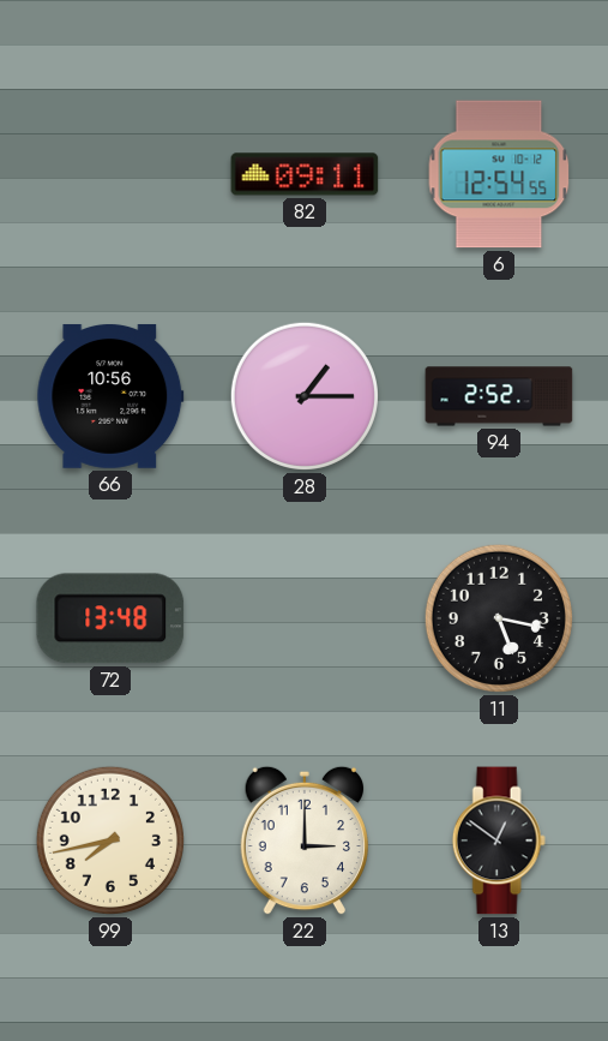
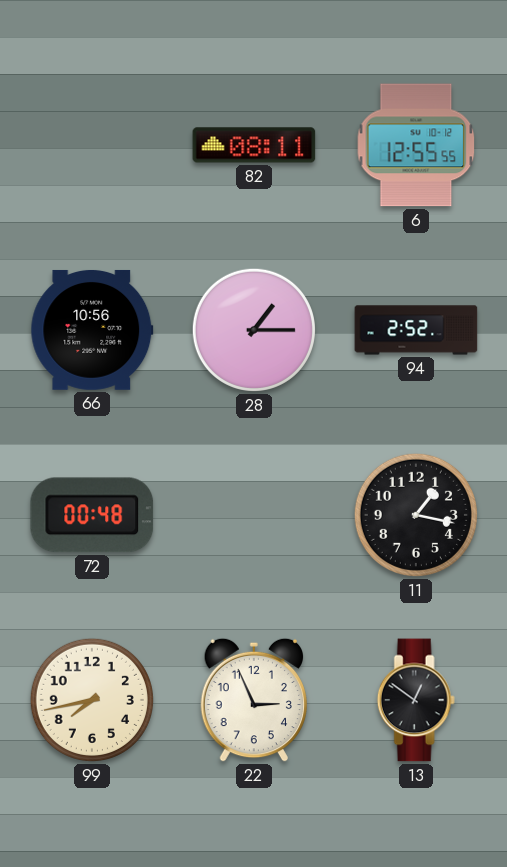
82: 09:11 -> 08:11
6: 12:54 -> 12:55
72: 13:48 -> 00:48
11: 5:17 -> 1:17
22: 3:00 -> 2:56
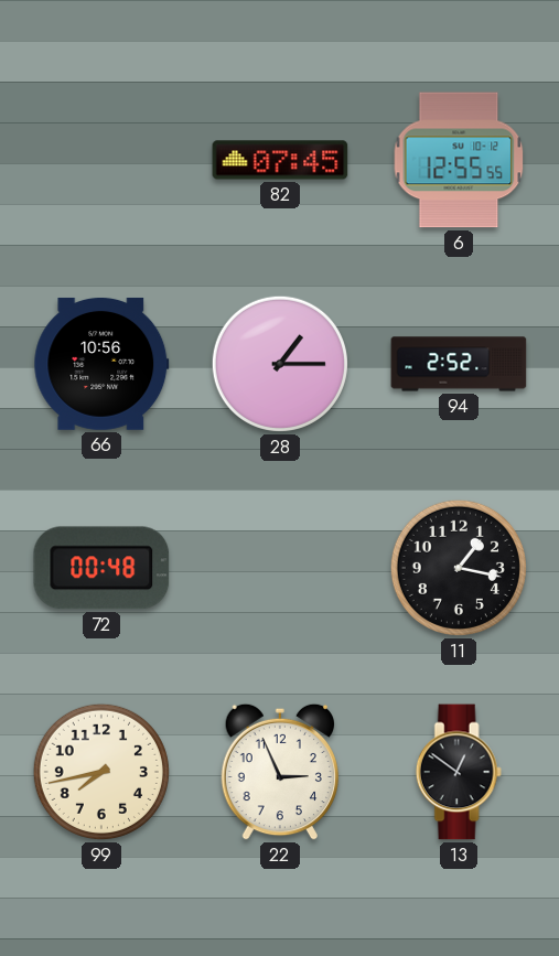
82: 08:11 -> 07:45
